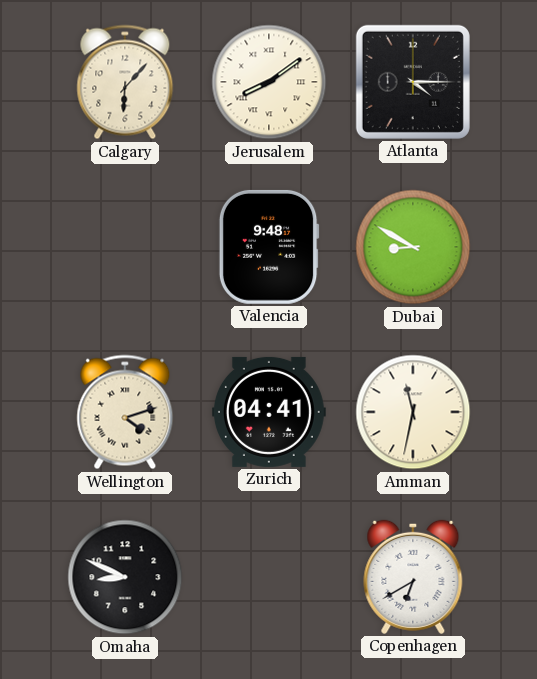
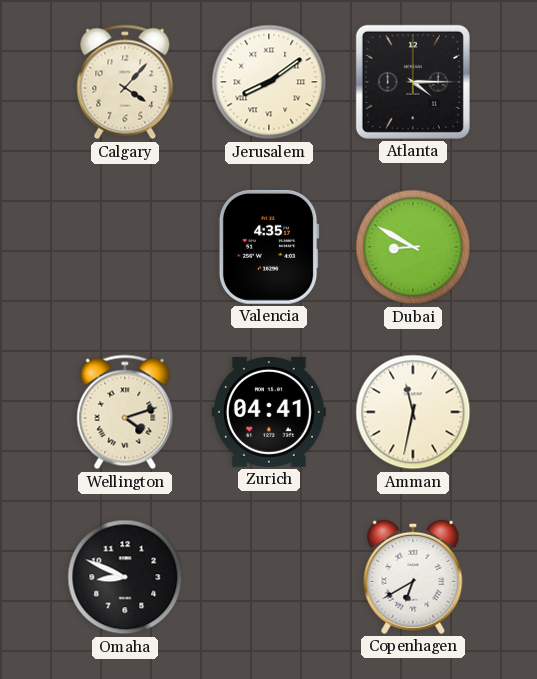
Calgary: 6:07 -> 4:07
Valencia: 9:48 -> 4:35
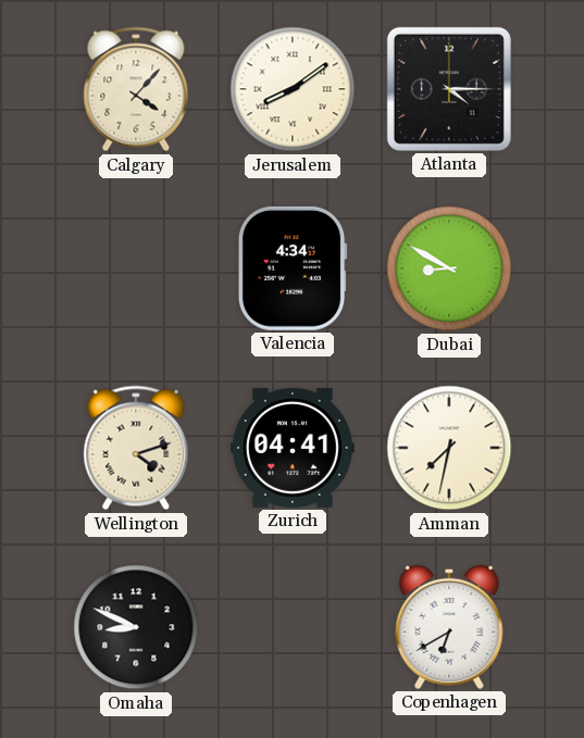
Valencia: 4:35 -> 4:34
Amman: 11:32 -> 7:32
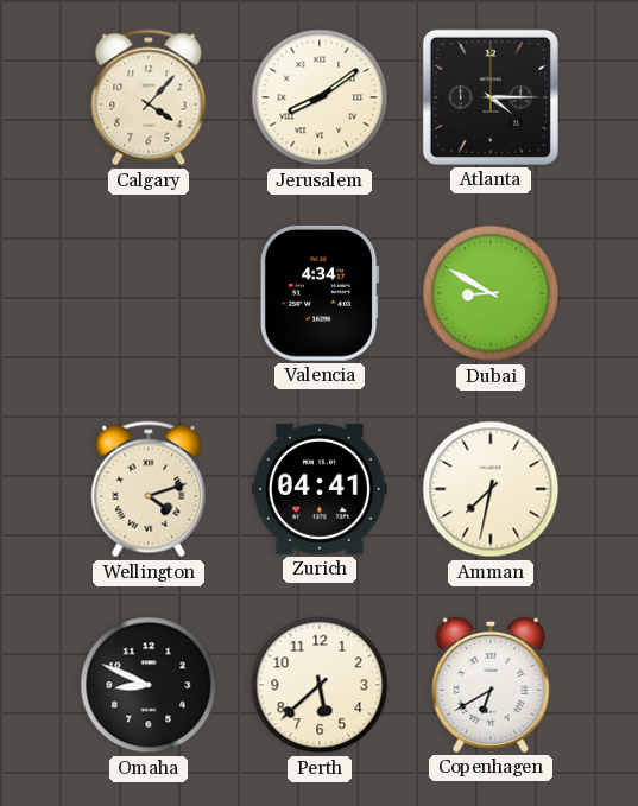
Perth: none -> 5:38
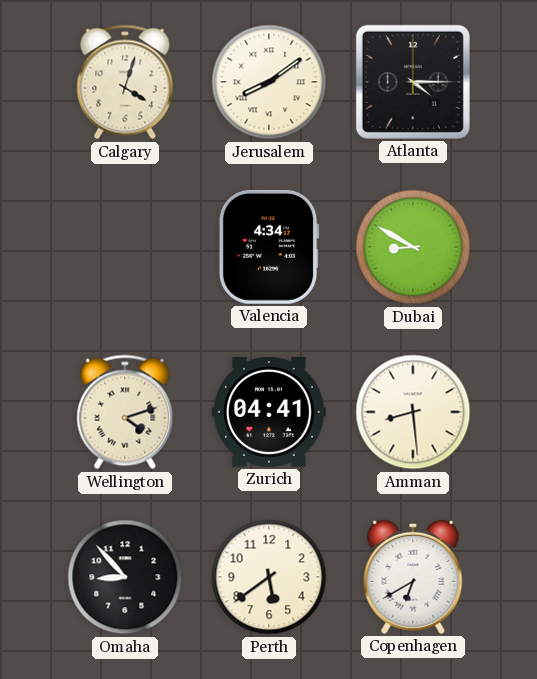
Calgary: 4:07 -> 4:03
Amman: 7:32 -> 8:29
Omaha: 8:49 -> 8:53
Perth: 5:38 -> 5:39
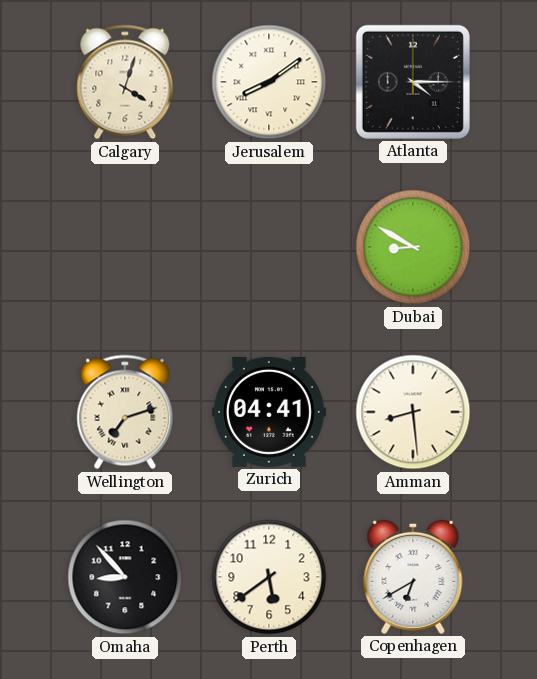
Valencia: 4:34 -> none
Wellington: 4:12 -> 7:12
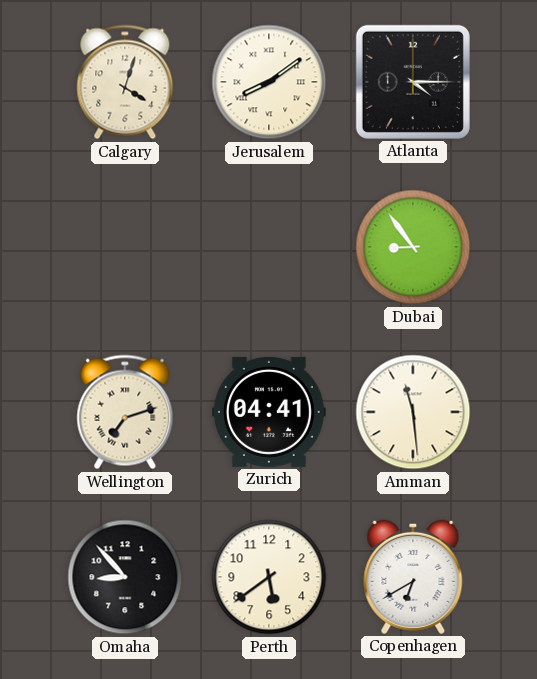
Dubai: 8:50 -> 8:54
Amman: 8:29 -> 11:29
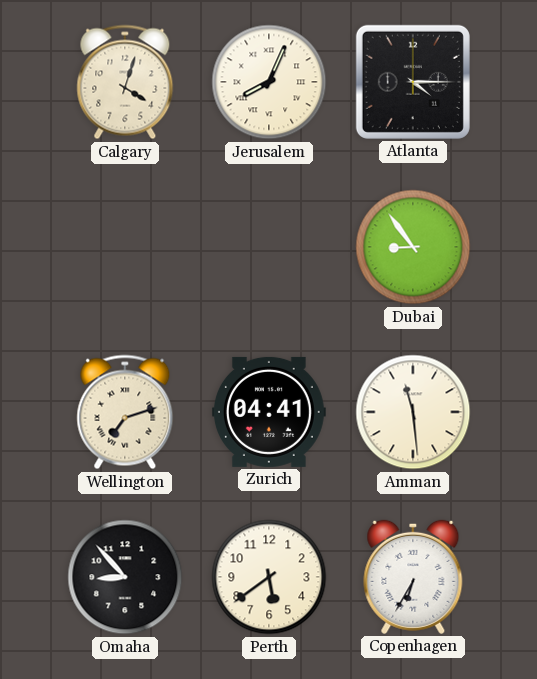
Jerusalem: 8:09 -> 8:04
Copenhagen: 6:40 -> 6:35
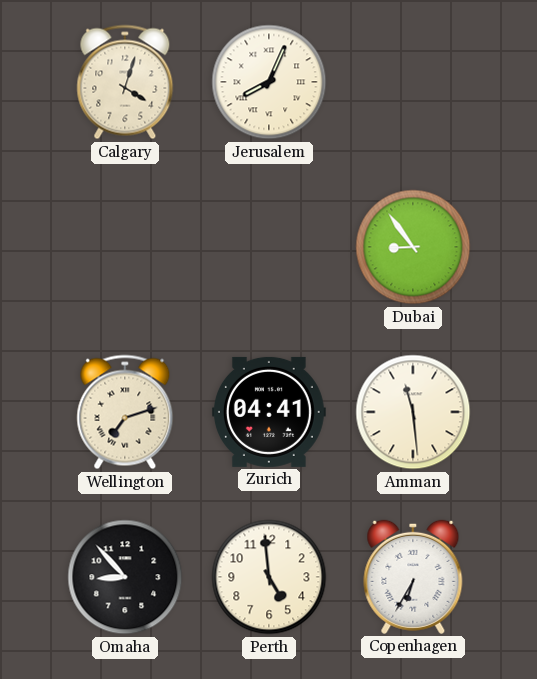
Atlanta: 4:15 -> none
Perth: 5:39 -> 4:59
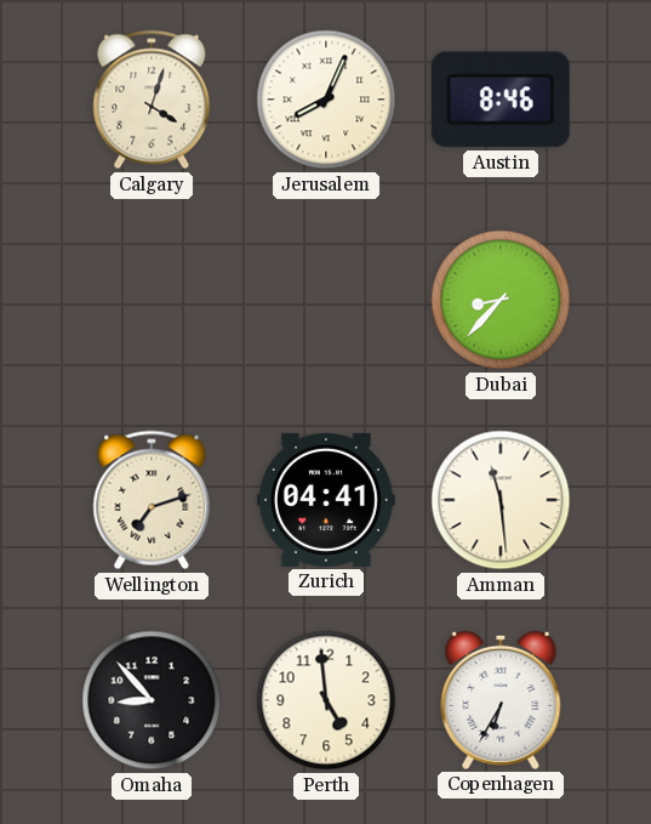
Austin: none -> 8:46
Dubai: 8:54 -> 8:37
